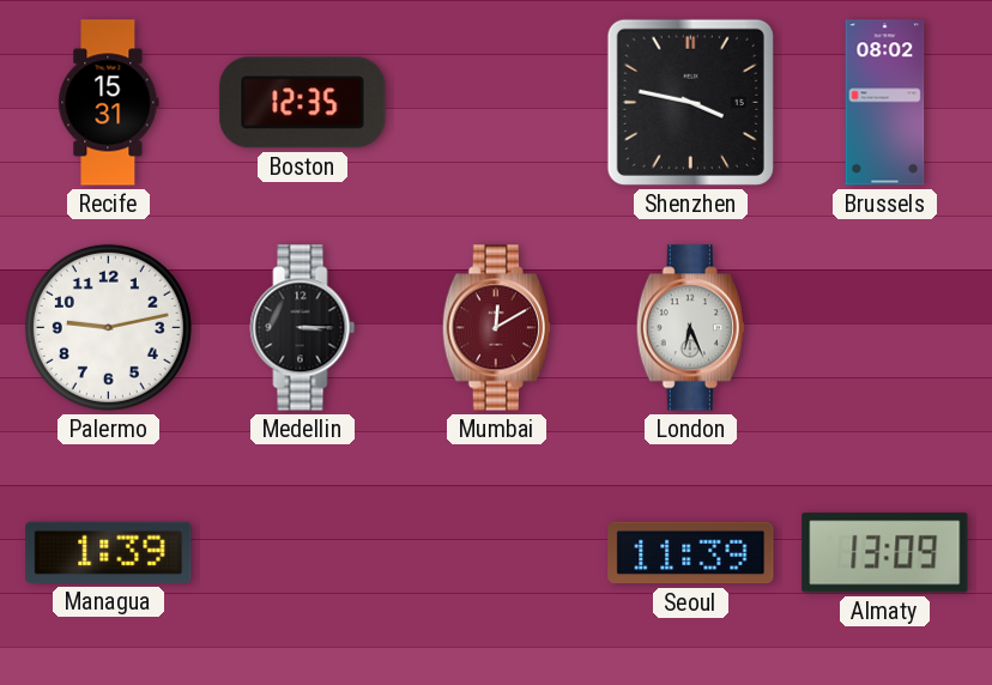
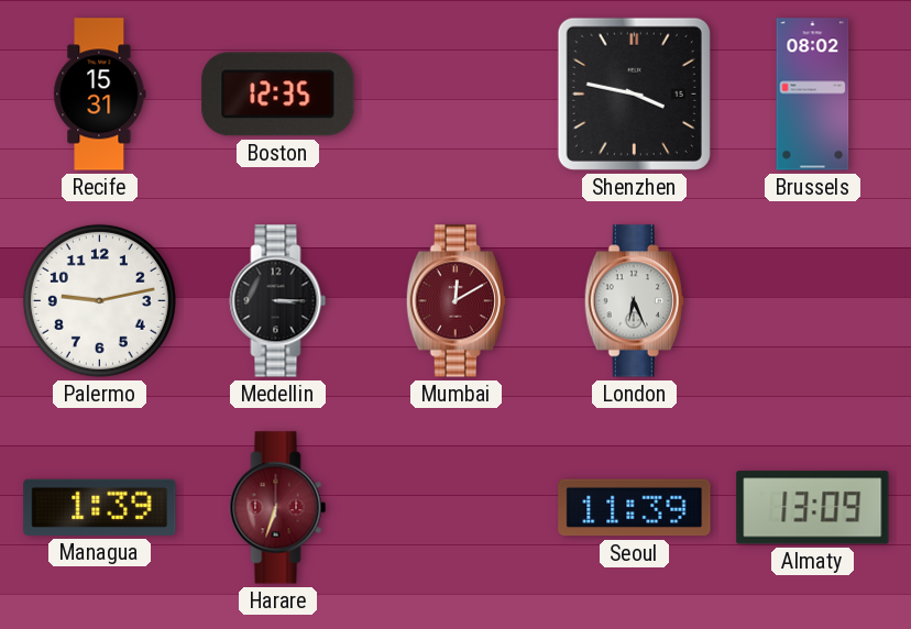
Harare: none -> 6:33
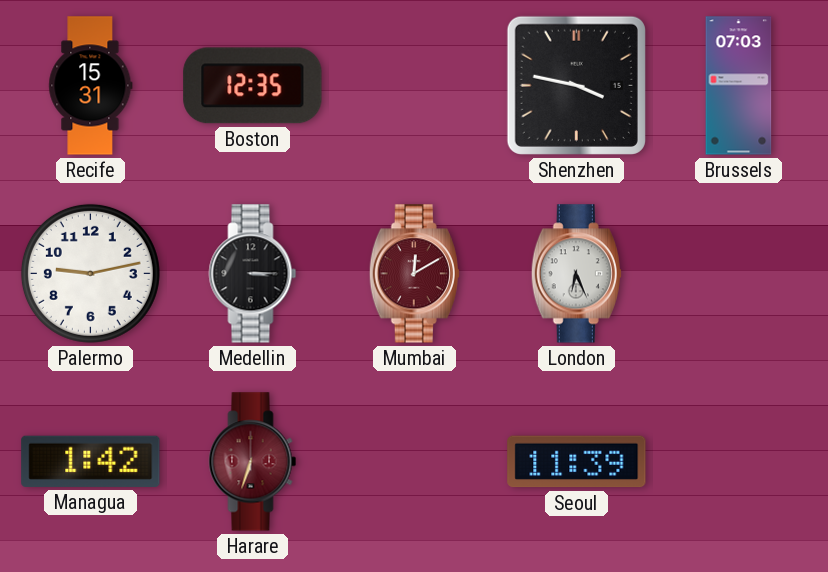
Brussels: 08:02 -> 07:03
Managua: 1:39 -> 1:42
Almaty: 13:09 -> none
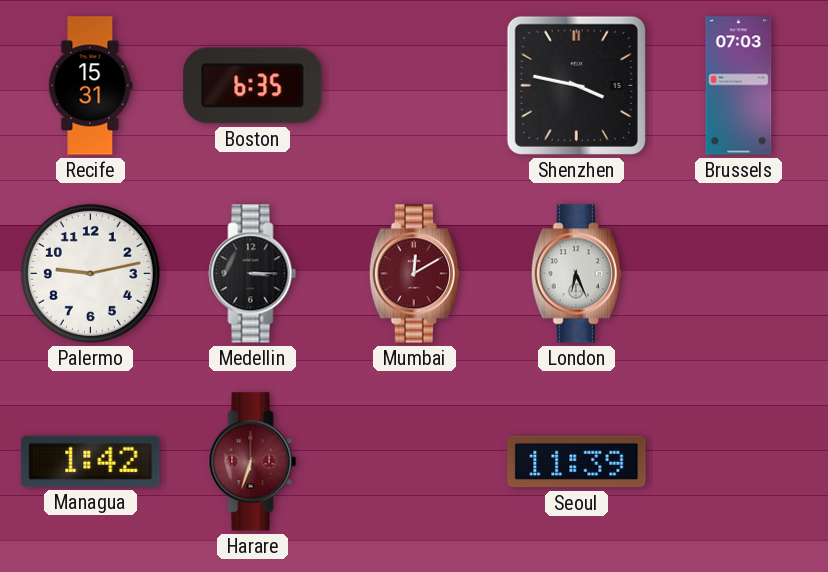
Boston: 12:35 -> 6:35
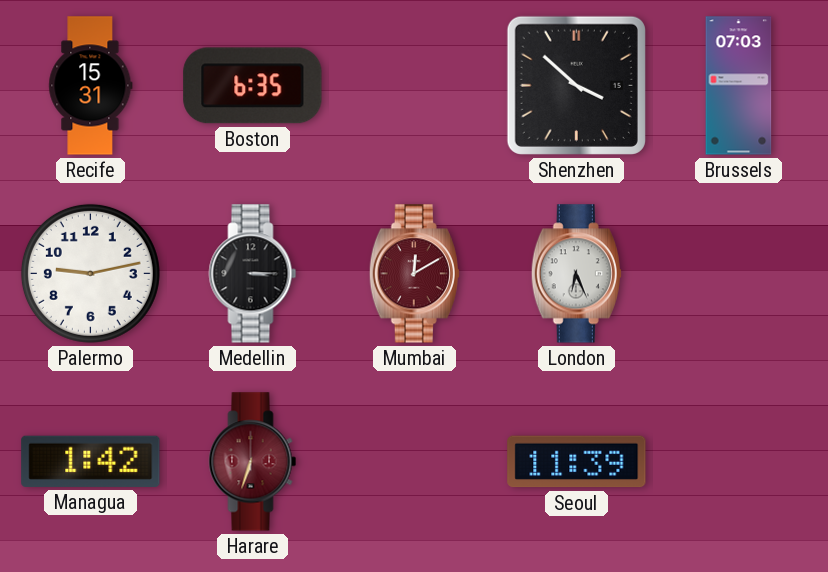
Shenzhen: 3:47 -> 3:52
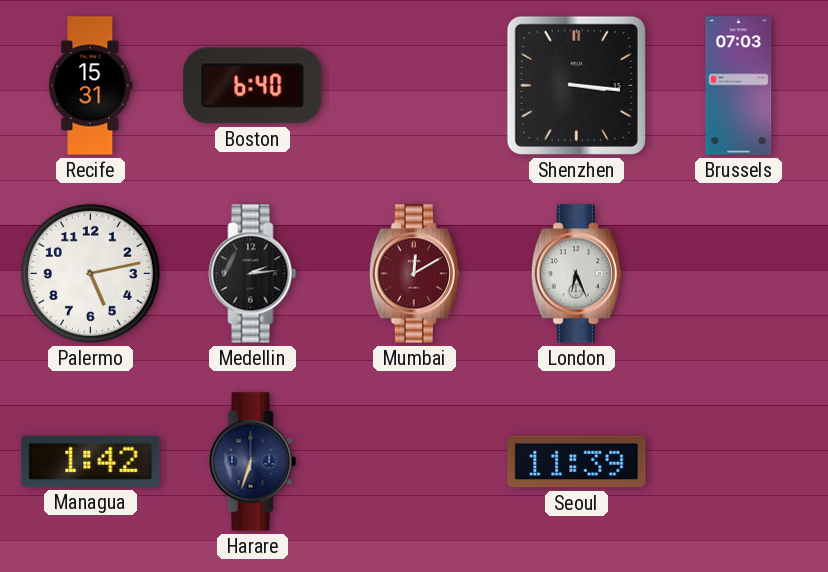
Boston: 6:35 -> 6:40
Shenzhen: 3:52 -> 3:16
Palermo: 9:13 -> 5:13
Medellin: 3:15 -> 2:14
Harare dial: burgundy -> navy
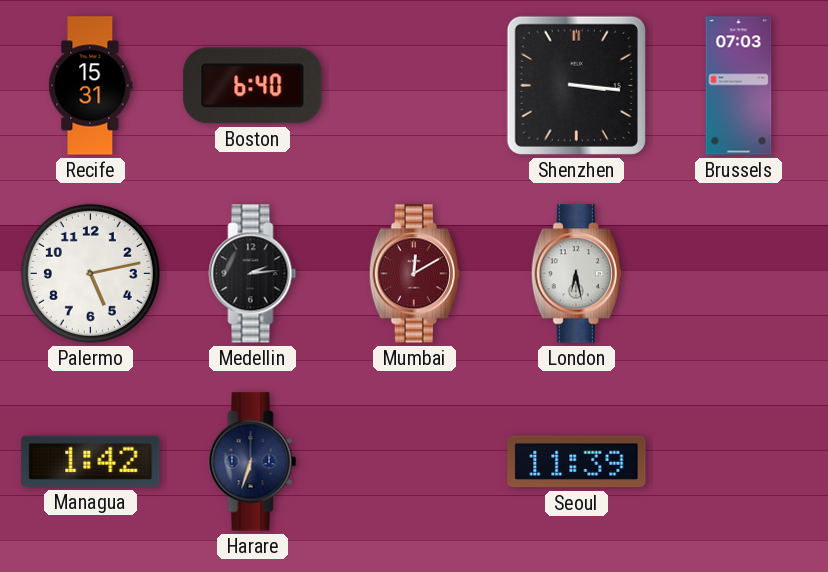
London: 6:26 -> 6:28
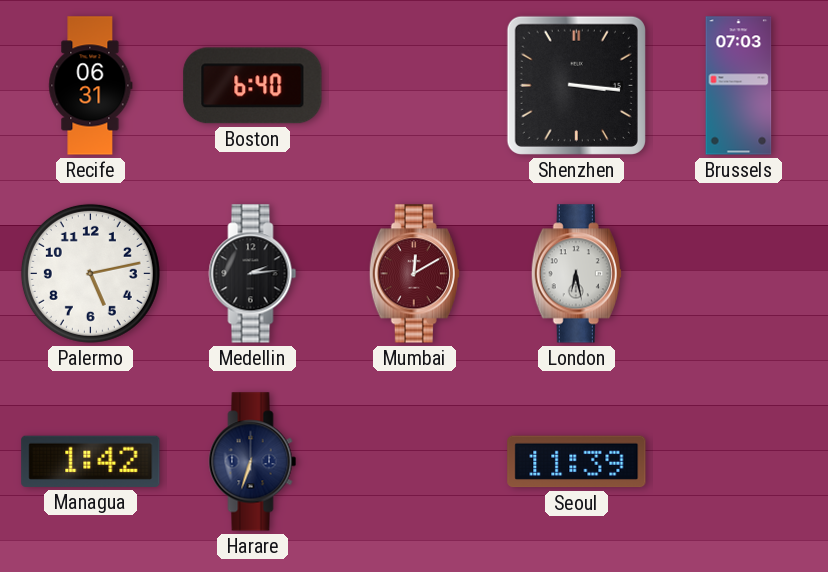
Recife: 15:31 -> 06:31
